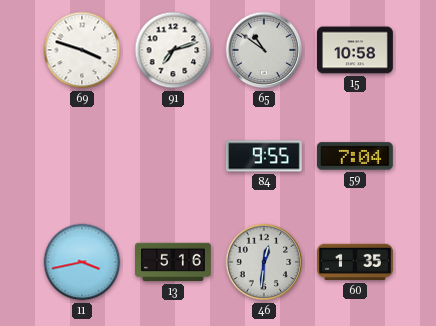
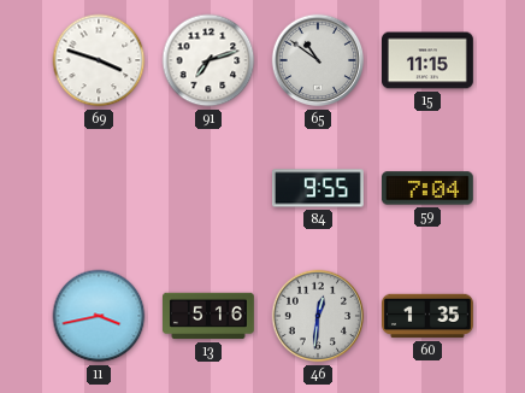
15: 10:58 -> 11:15
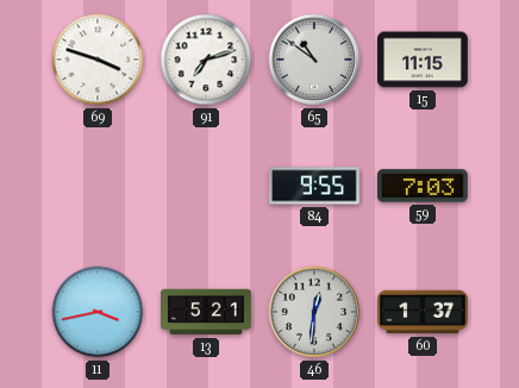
59: 7:04 -> 7:03
13: 5:16 -> 5:21
60: 1:35 -> 1:37
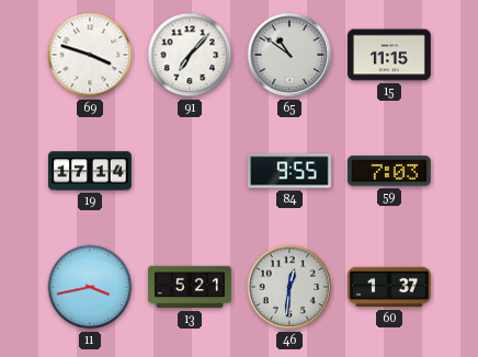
91: 7:12 -> 7:07
19: none -> 17:14
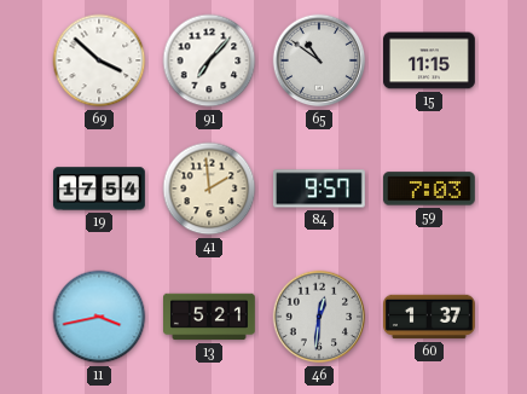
69: 3:48 -> 3:52
19: 17:14 -> 17:54
41: none -> 1:59
84: 9:55 -> 9:57
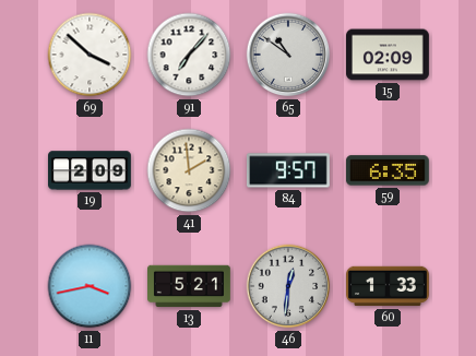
15: 11:15 -> 02:09
19: 17:54 -> 2:09
59: 7:03 -> 6:35
60: 1:37 -> 1:33
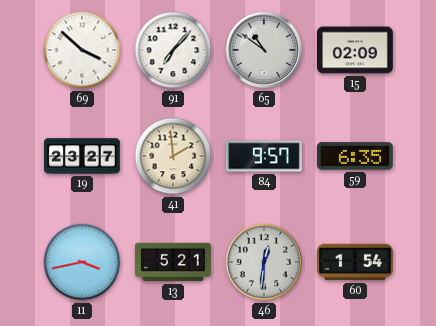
19: 2:09 -> 23:27
60: 1:33 -> 1:54
